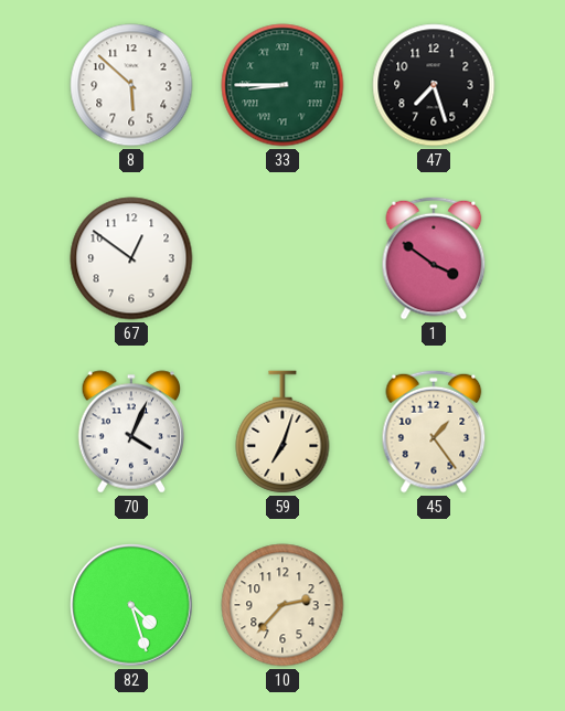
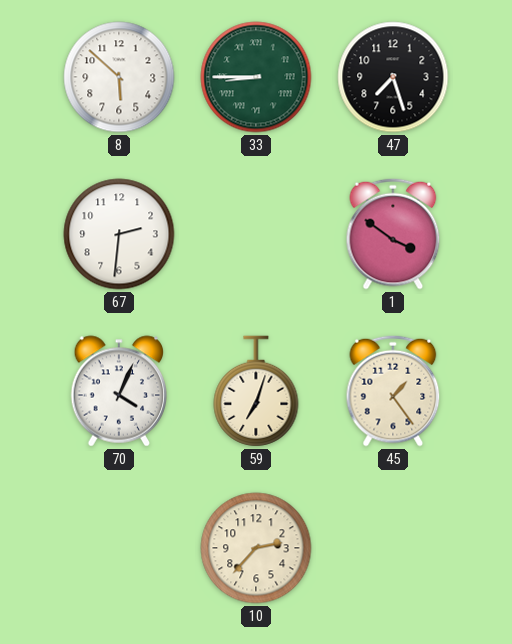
67: 12:51 -> 2:31
82: 4:27 -> none
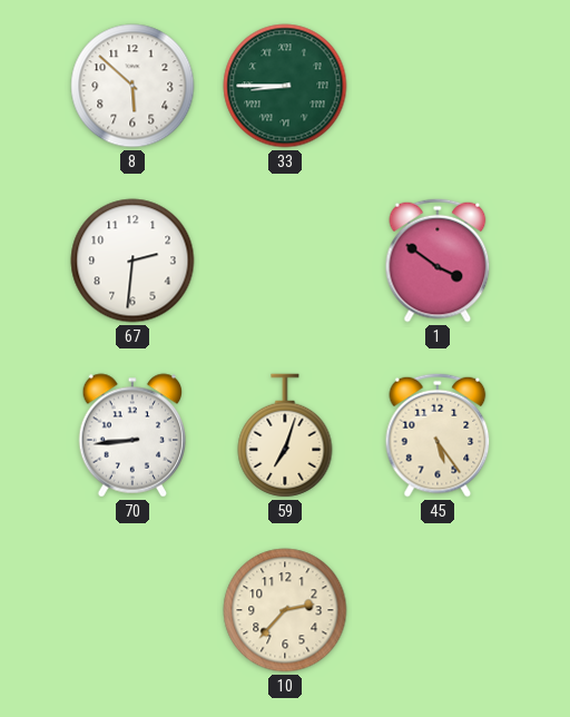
47: 7:27 -> none
70: 4:04 -> 8:44
45: 1:24 -> 5:24
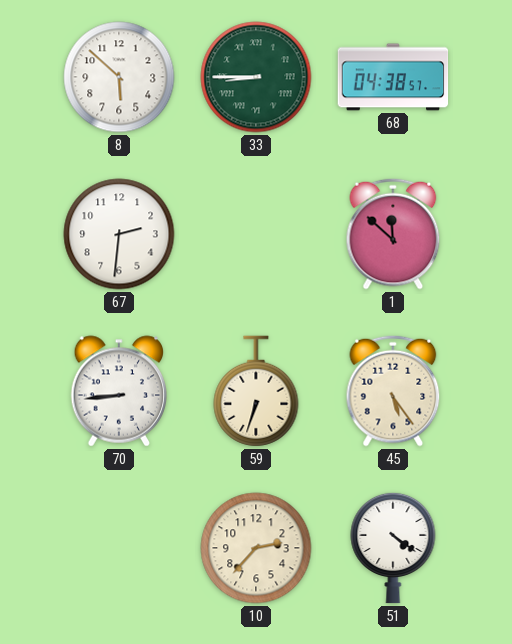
68: none -> 04:38
1: 3:51 -> 11:52
59: 7:03 -> 6:33
51: none -> 4:21
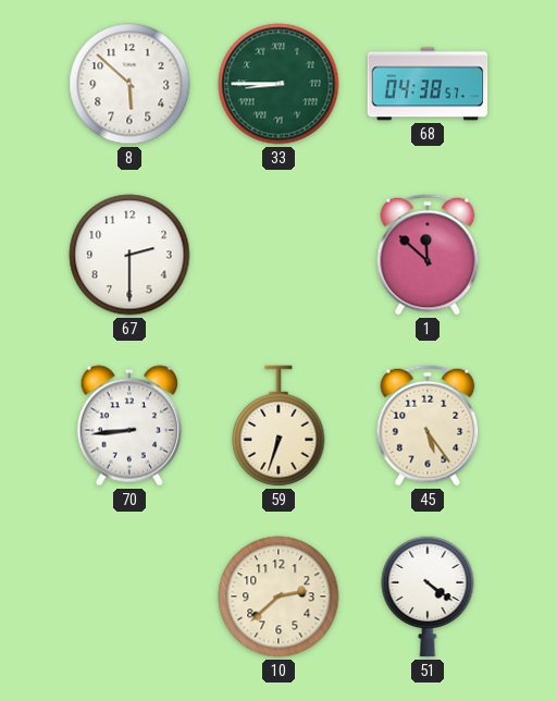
67: 2:31 -> 2:30
10: 2:37 -> 2:38
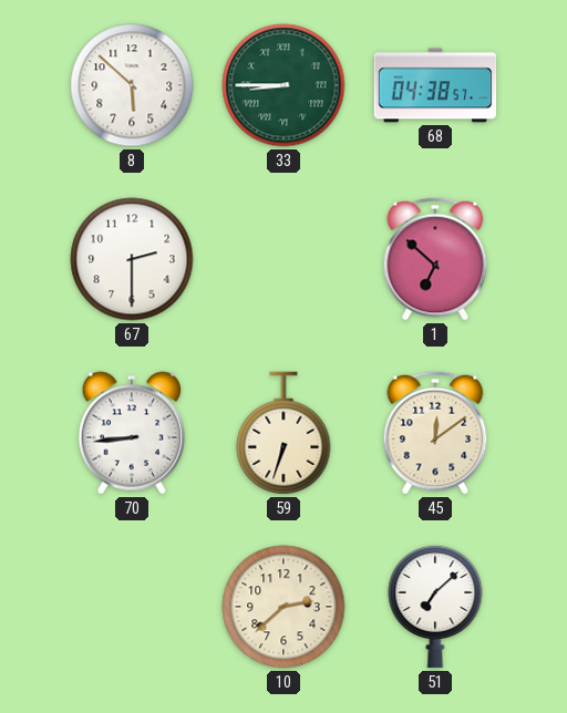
1: 11:52 -> 6:52
45: 5:24 -> 12:09
51: 4:21 -> 7:08
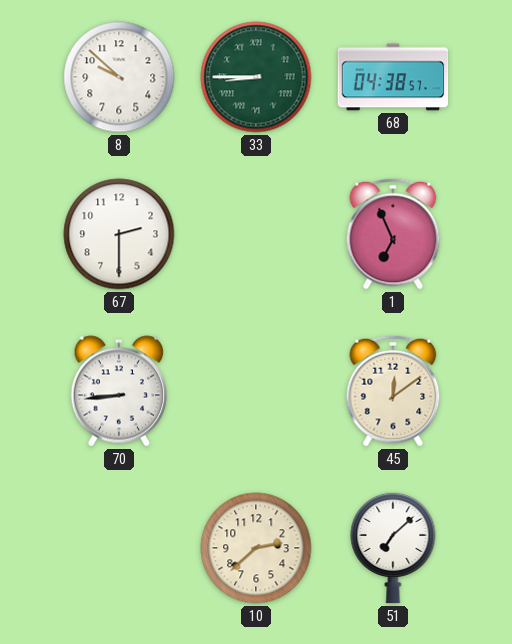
8: 5:52 -> 9:52
1: 6:52 -> 6:56
59: 6:33 -> none
